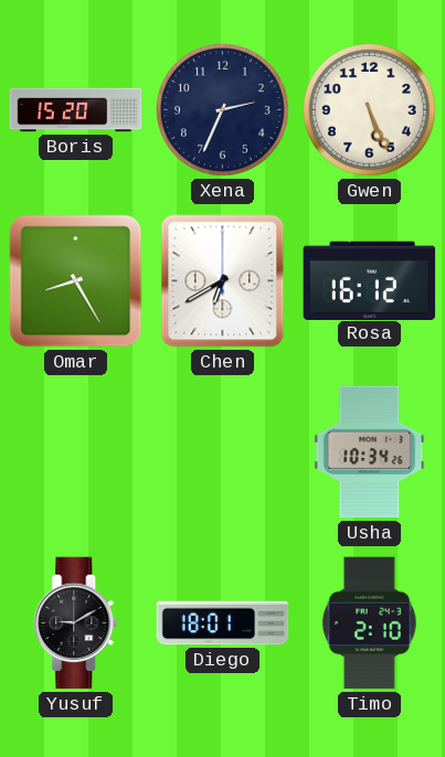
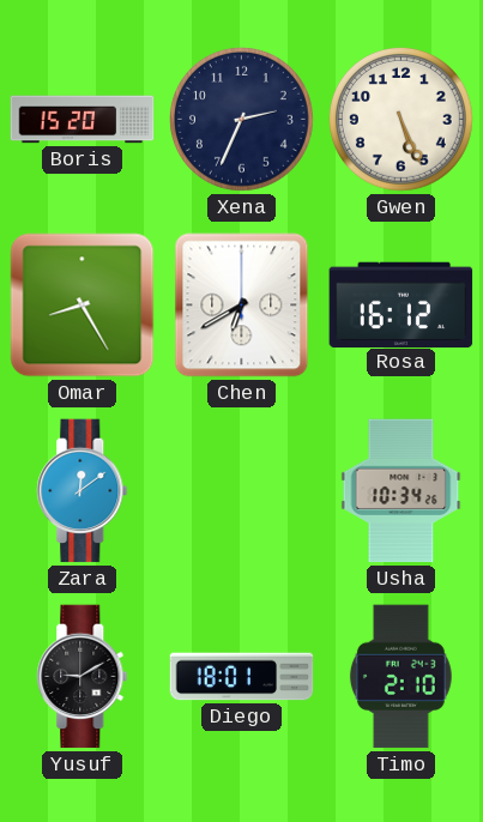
Zara: none -> 12:09
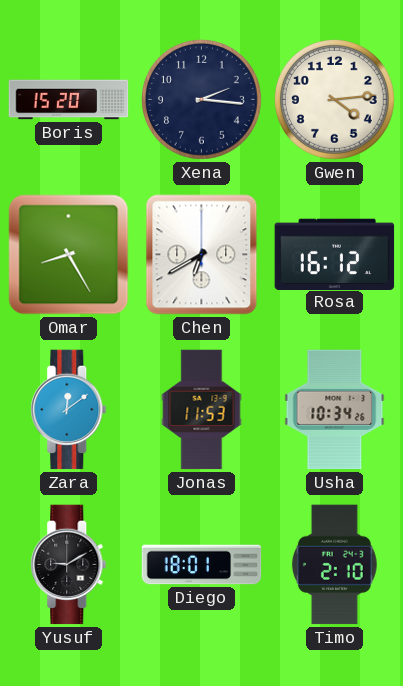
Xena: 2:34 -> 2:16
Gwen: 5:26 -> 4:14
Jonas: none -> 11:53
